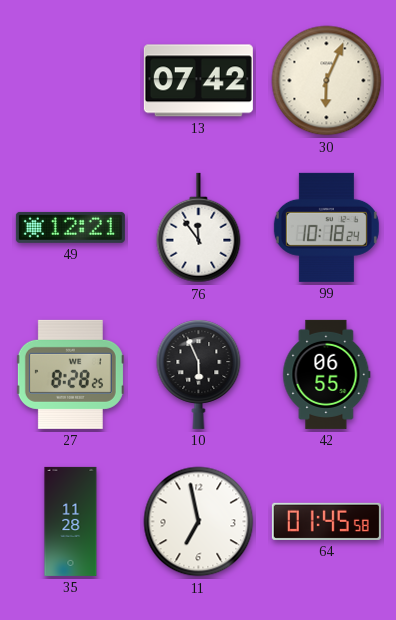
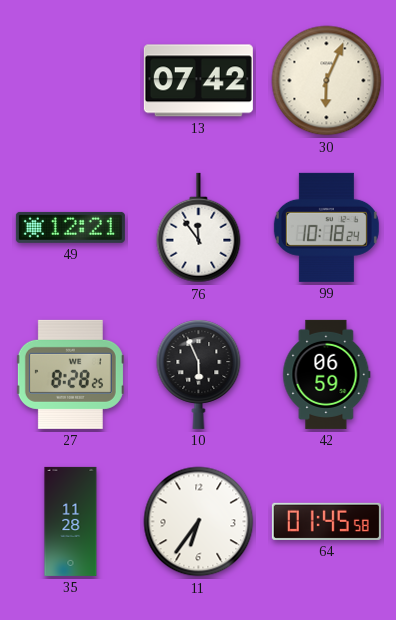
42: 06:55 -> 06:59
11: 6:58 -> 6:36
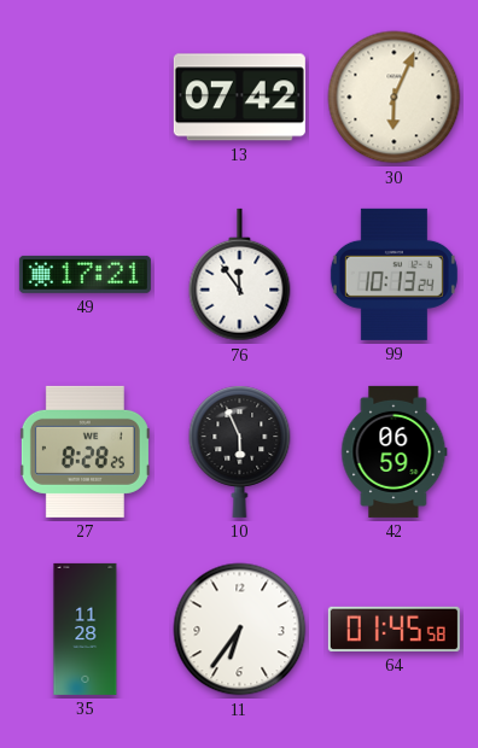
49: 12:21 -> 17:21
99: 10:18 -> 10:13
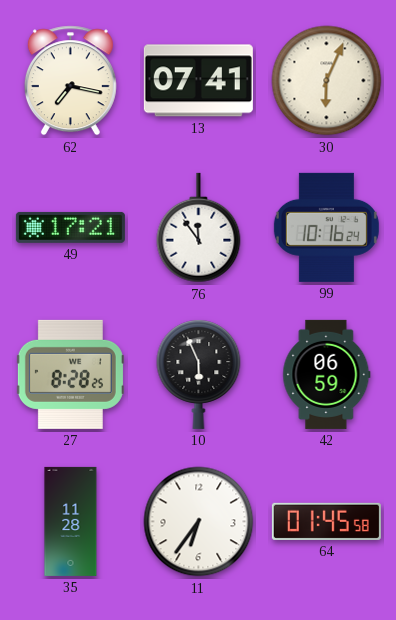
62: none -> 7:17
13: 07:42 -> 07:41
99: 10:13 -> 10:16
